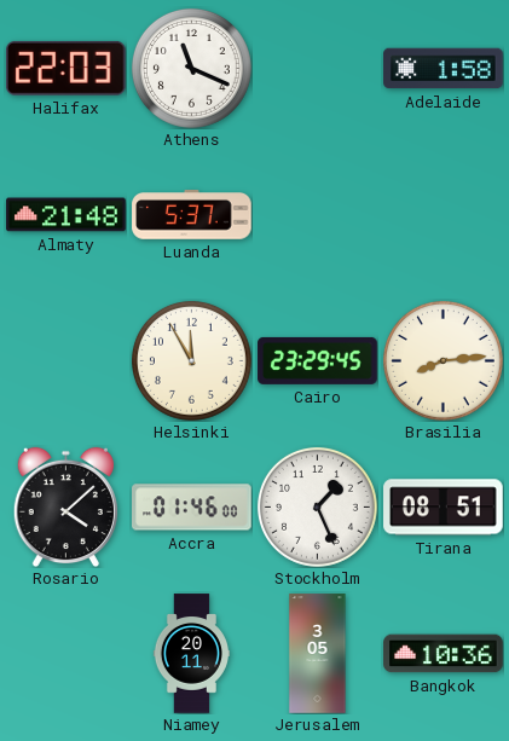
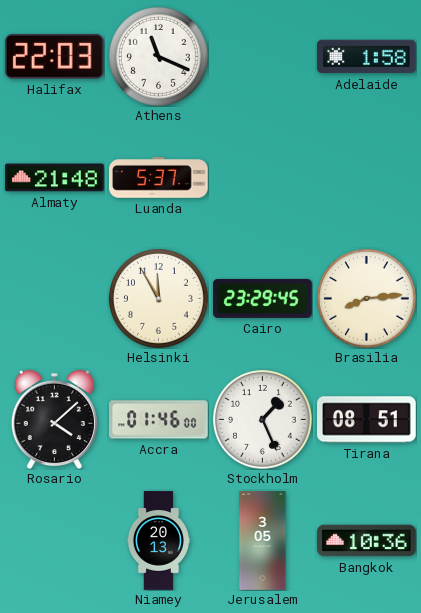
Niamey: 20:11 -> 20:13
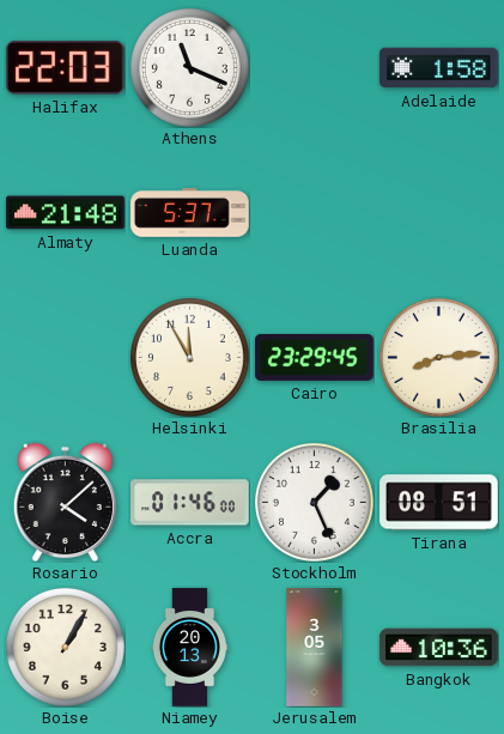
Boise: none -> 1:05
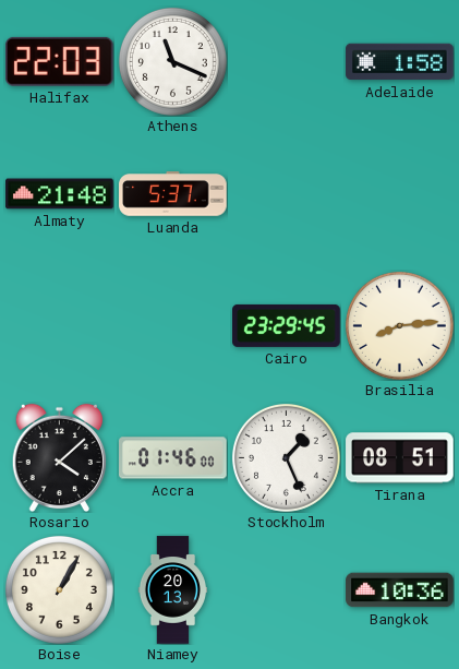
Helsinki: 11:55 -> none
Jerusalem: 3:05 -> none
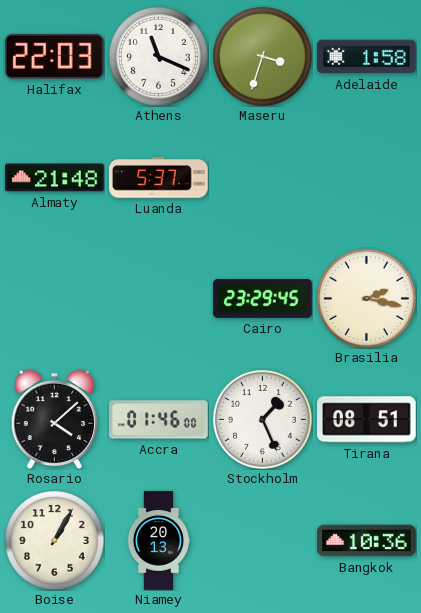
Maseru: none -> 3:33
Brasilia: 8:14 -> 2:17
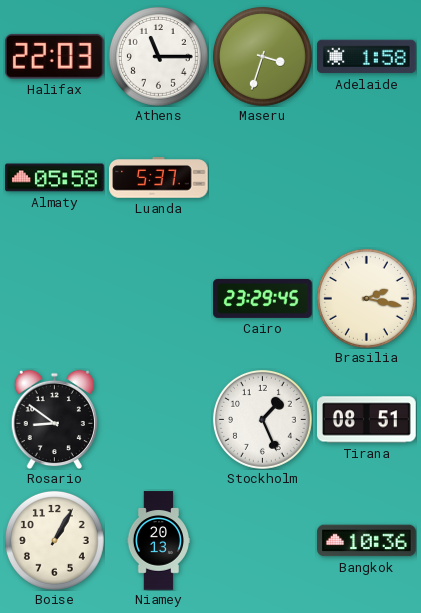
Athens: 11:19 -> 11:15
Almaty: 21:48 -> 05:58
Rosario: 4:08 -> 8:51
Accra: 01:46 -> none
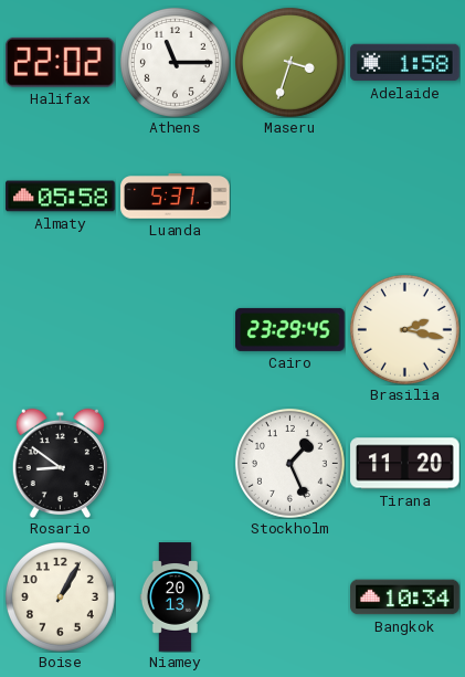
Halifax: 22:03 -> 22:02
Tirana: 08:51 -> 11:20
Bangkok: 10:36 -> 10:34
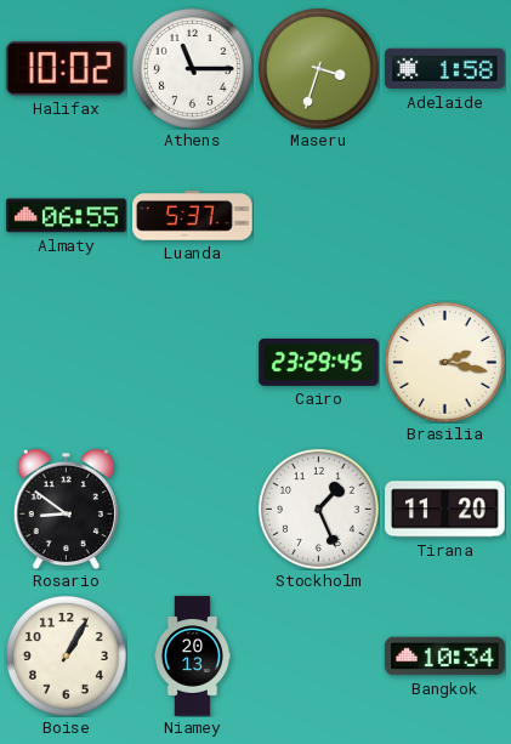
Halifax: 22:02 -> 10:02
Almaty: 05:58 -> 06:55
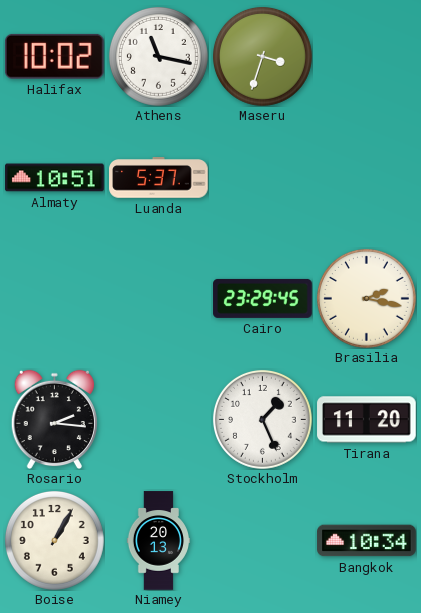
Athens: 11:15 -> 11:17
Adelaide: 1:58 -> none
Almaty: 06:55 -> 10:51
Rosario: 8:51 -> 2:16
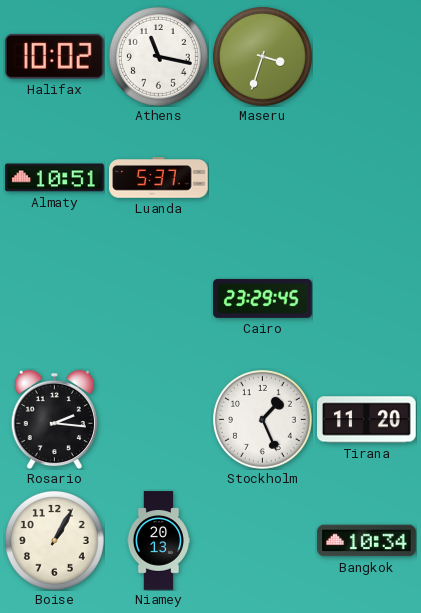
Brasilia: 2:17 -> none
